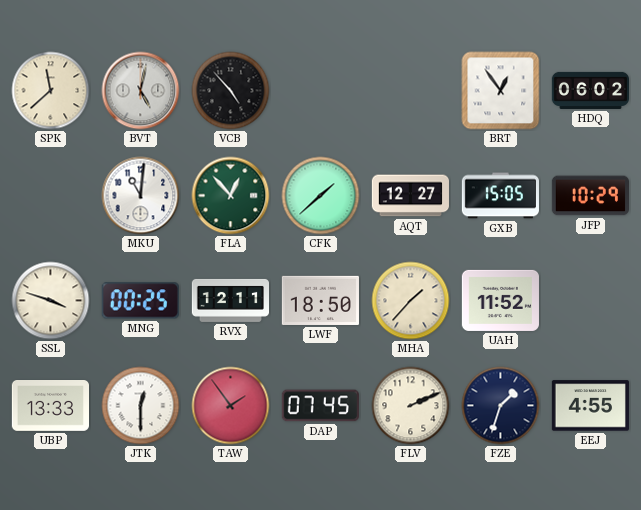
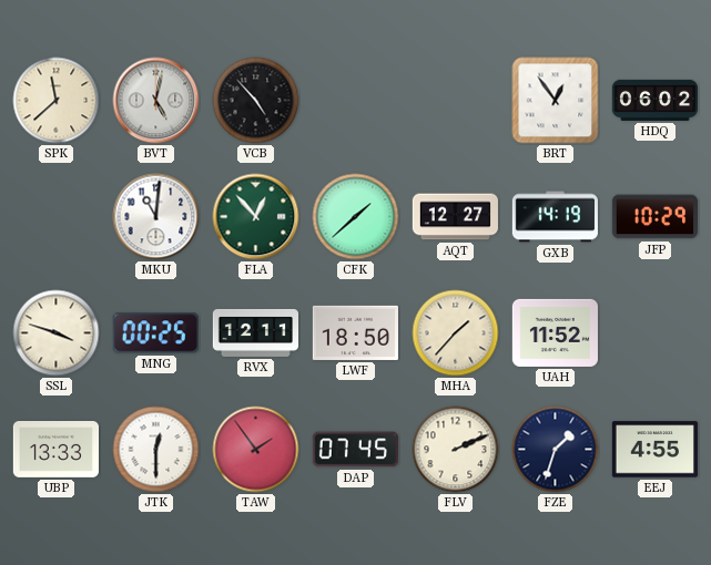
GXB: 15:05 -> 14:19
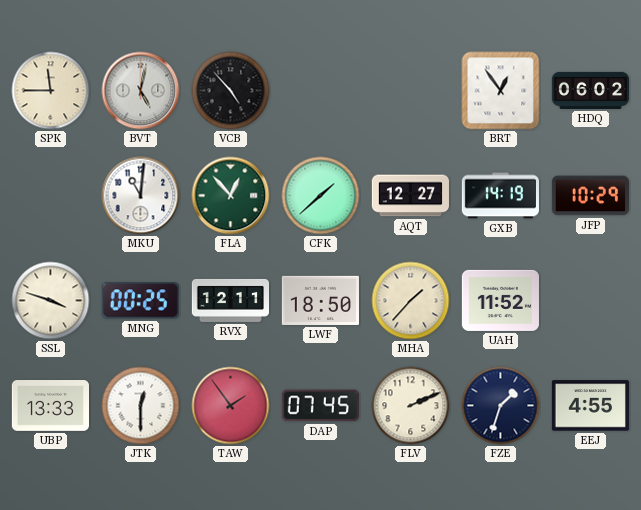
SPK: 11:38 -> 11:45
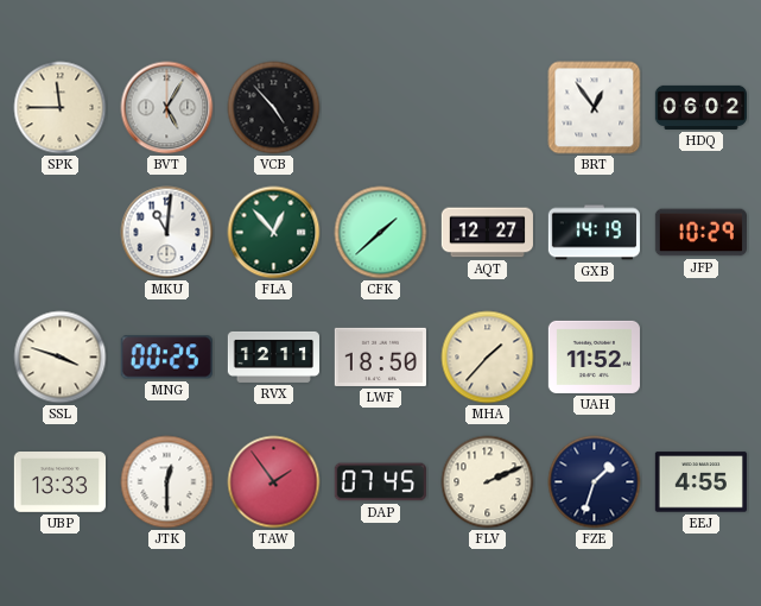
BVT: 5:02 -> 5:05
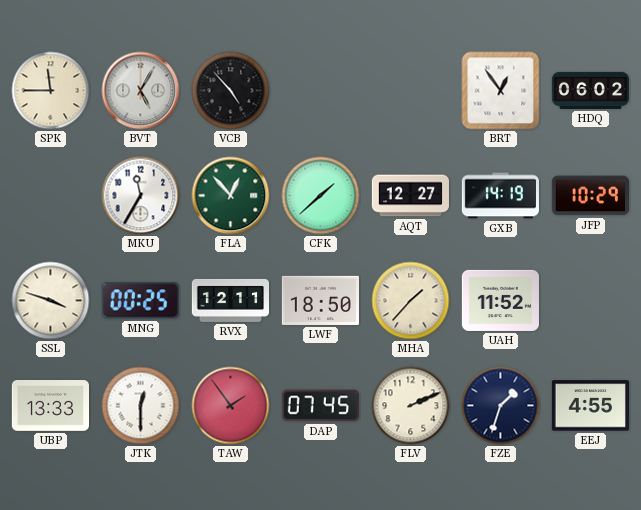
MKU: 11:01 -> 11:35
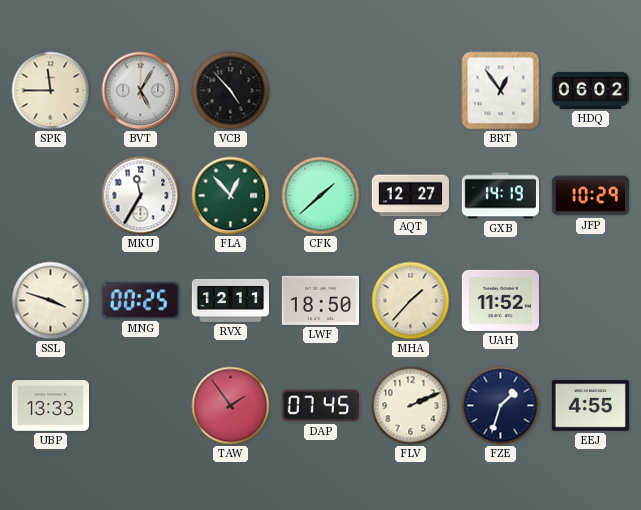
JTK: 12:30 -> none
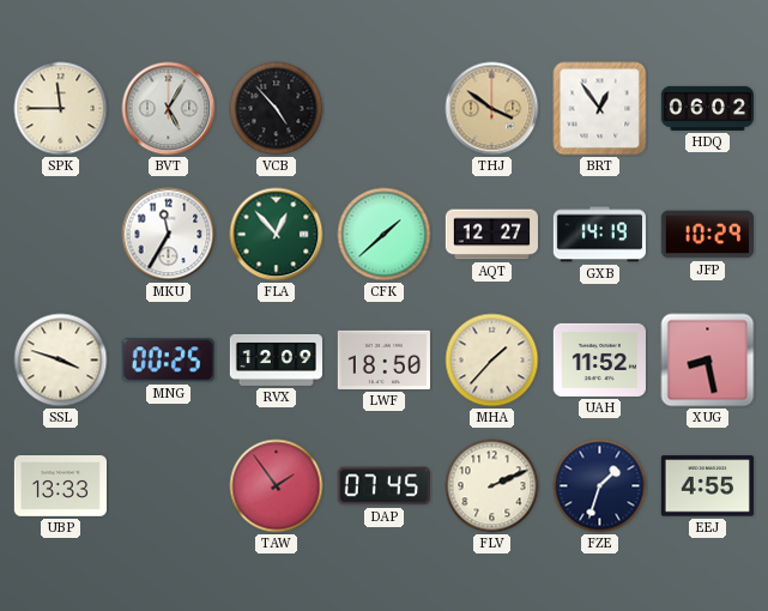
THJ: none -> 3:51
RVX: 12:11 -> 12:09
XUG: none -> 8:28
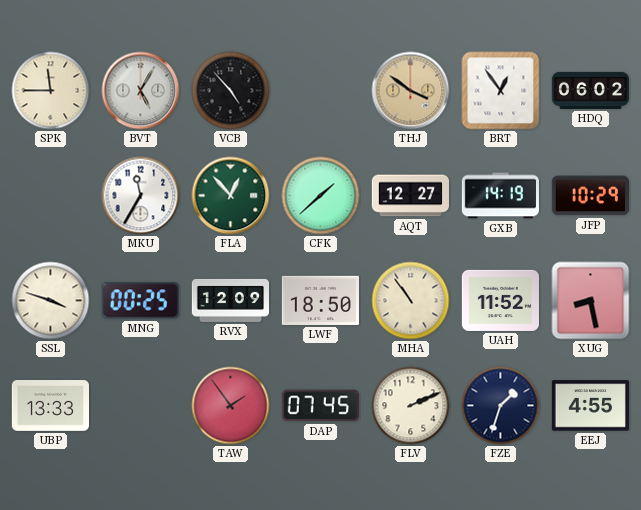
MHA: 1:37 -> 10:54
